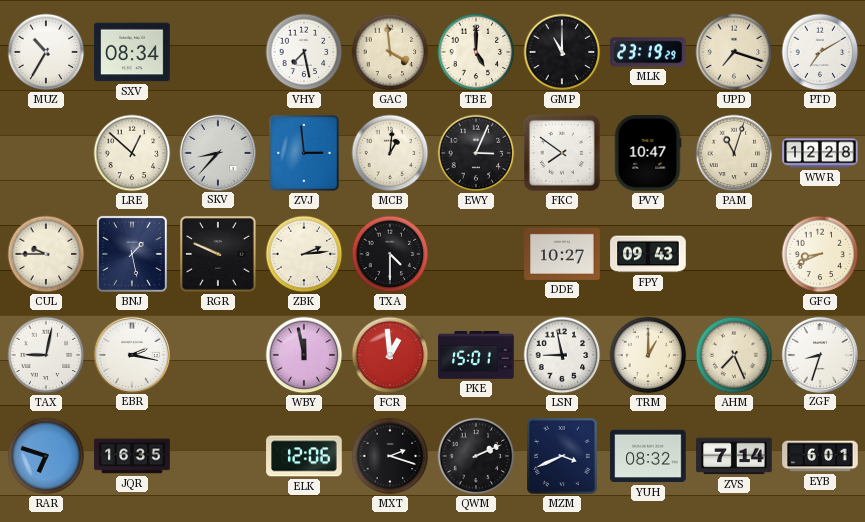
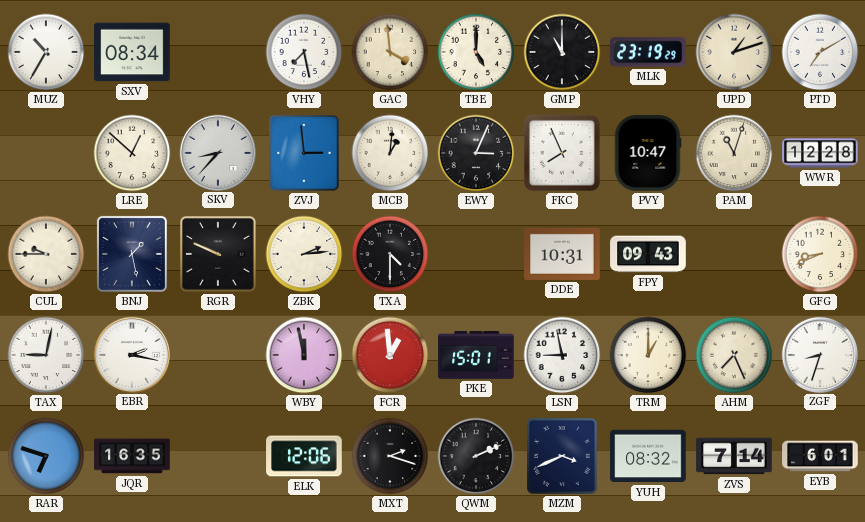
UPD: 7:18 -> 1:12
FKC: 7:51 -> 7:56
DDE: 10:27 -> 10:31
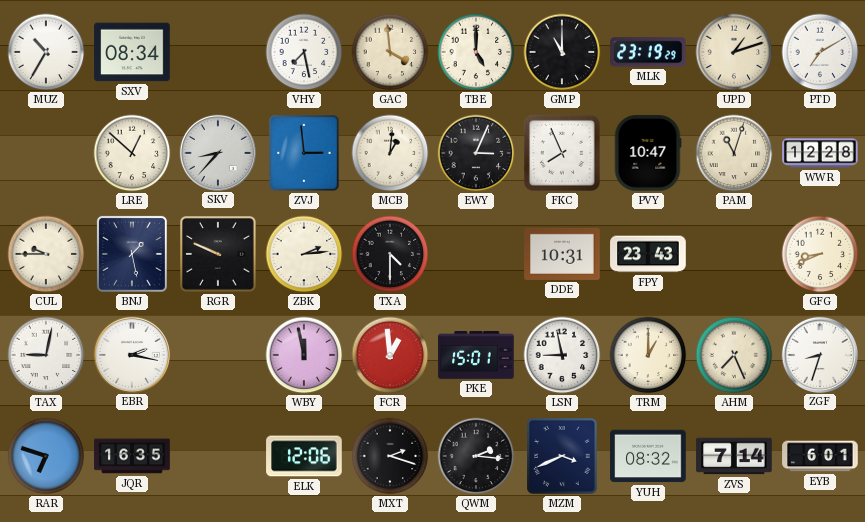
FPY: 09:43 -> 23:43
QWM: 2:11 -> 2:16
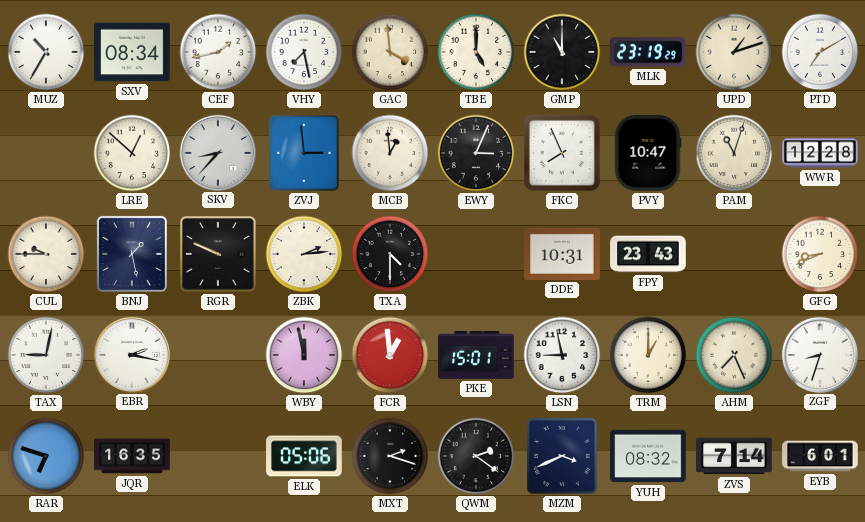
CEF: none -> 1:43
MCB: 1:01 -> 12:59
ELK: 12:06 -> 05:06
QWM: 2:16 -> 2:21
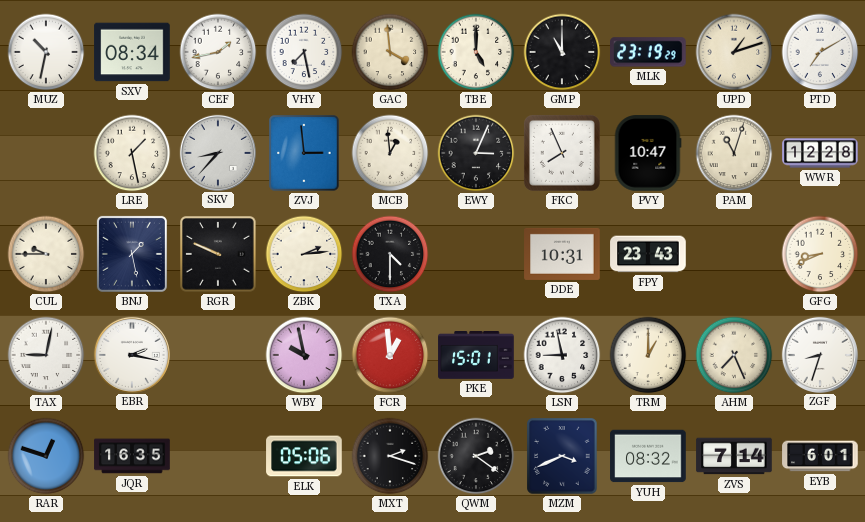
MUZ: 10:35 -> 10:32
LRE: 12:52 -> 1:28
WBY: 11:58 -> 9:58
RAR: 6:48 -> 12:48
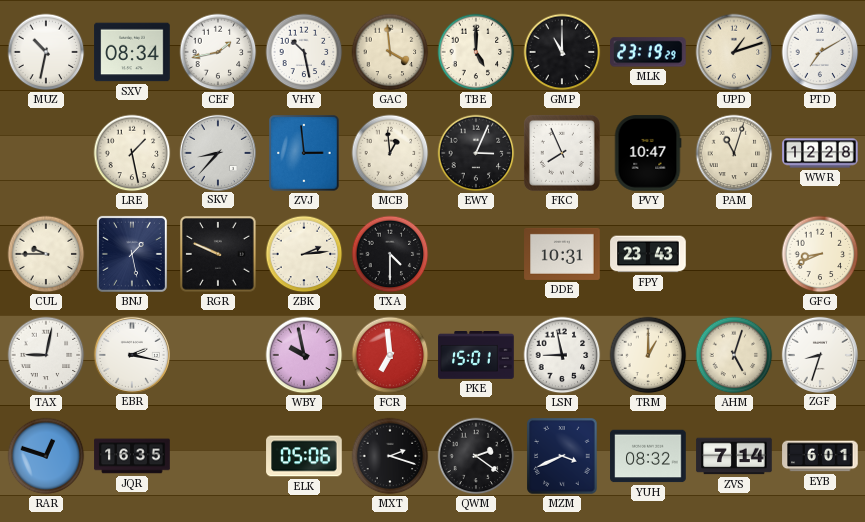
VHY: 7:28 -> 10:28
FCR: 12:59 -> 6:59
AHM: 7:26 -> 5:03
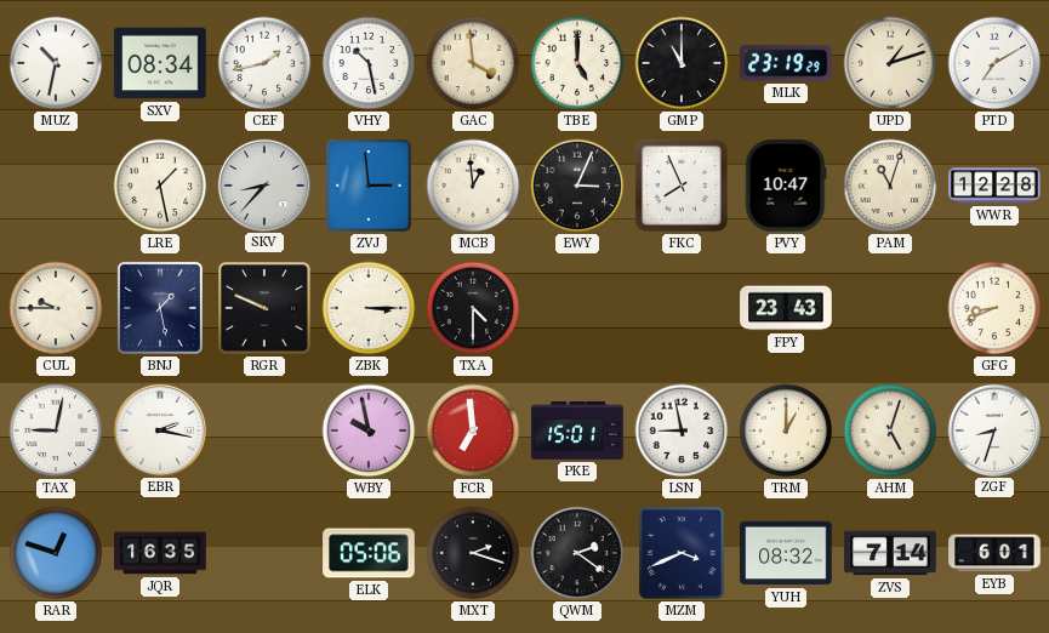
ZBK: 2:14 -> 3:15
DDE: 10:31 -> none
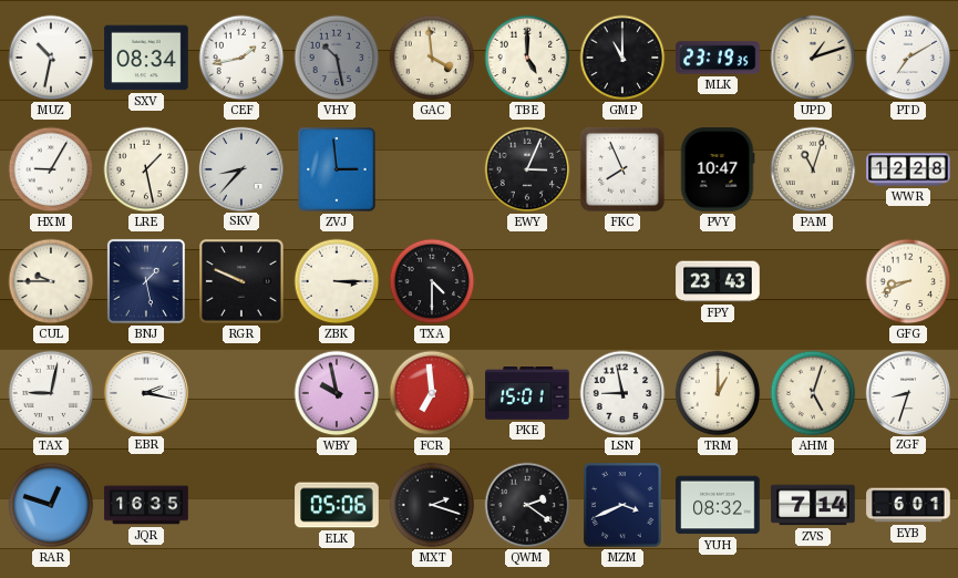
VHY dial: white -> grey
MLK: 23:19:29 -> 23:19:35
HXM: none -> 9:05
MCB: 12:59 -> none
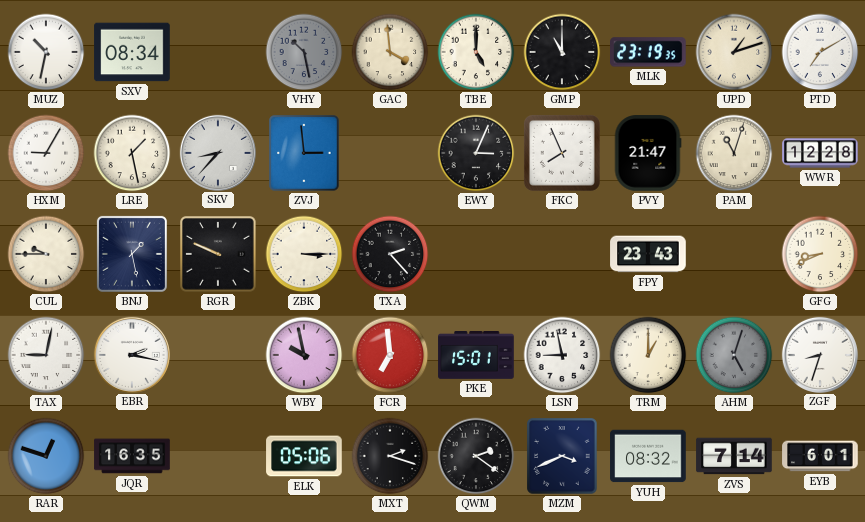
CEF: 1:43 -> none
PVY: 10:47 -> 21:47
TXA: 4:30 -> 2:23
AHM dial: cream -> grey
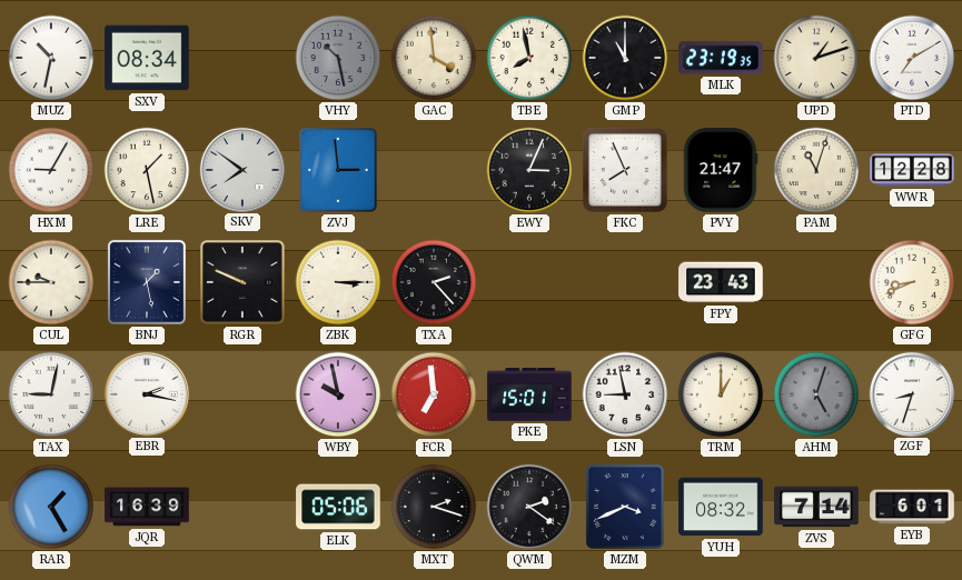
TBE: 5:00 -> 7:58
SKV: 8:37 -> 7:51
RAR: 12:48 -> 1:25
JQR: 16:35 -> 16:39
